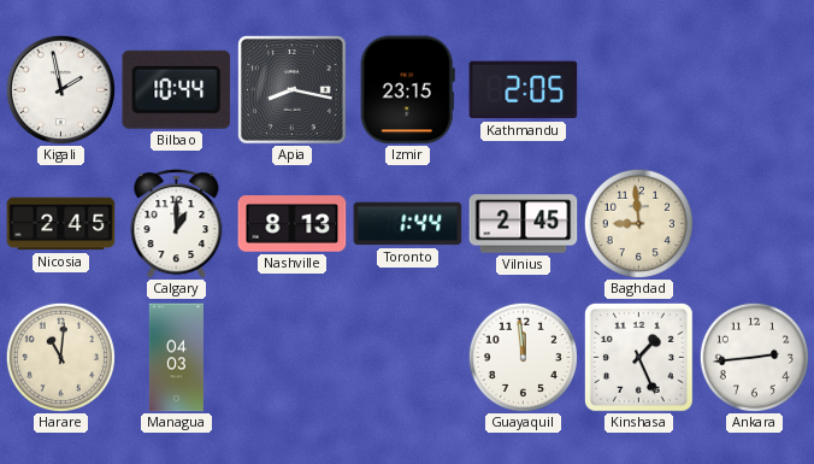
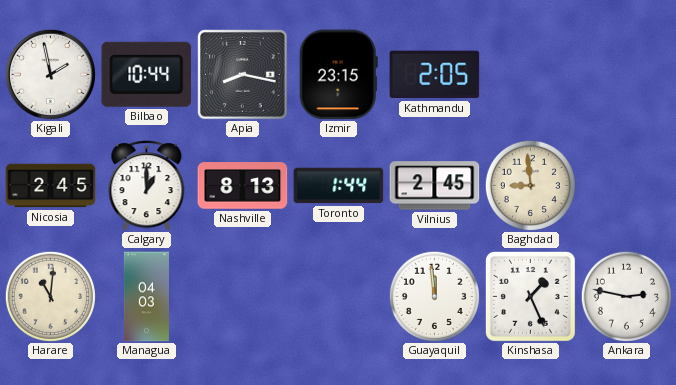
Ankara: 2:44 -> 2:47
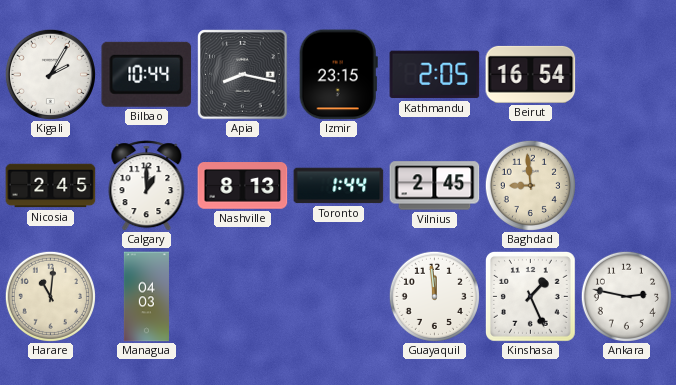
Kigali: 1:58 -> 2:05
Beirut: none -> 16:54
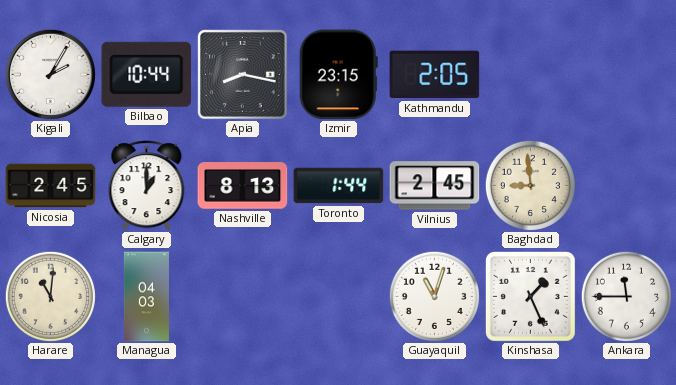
Beirut: 16:54 -> none
Guayaquil: 11:59 -> 11:03
Ankara: 2:47 -> 11:45
